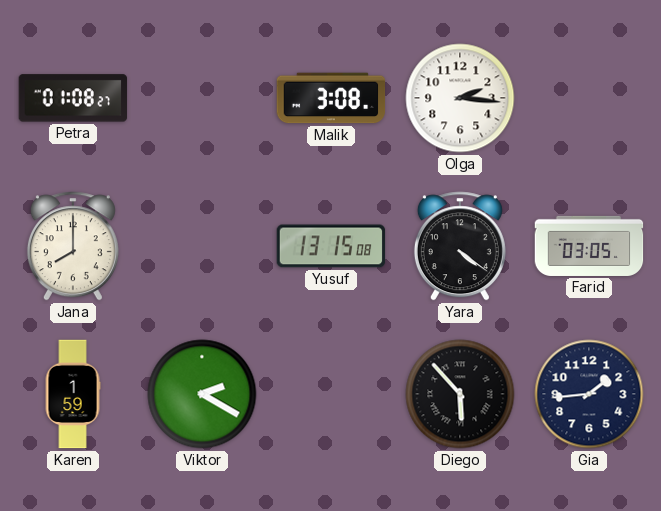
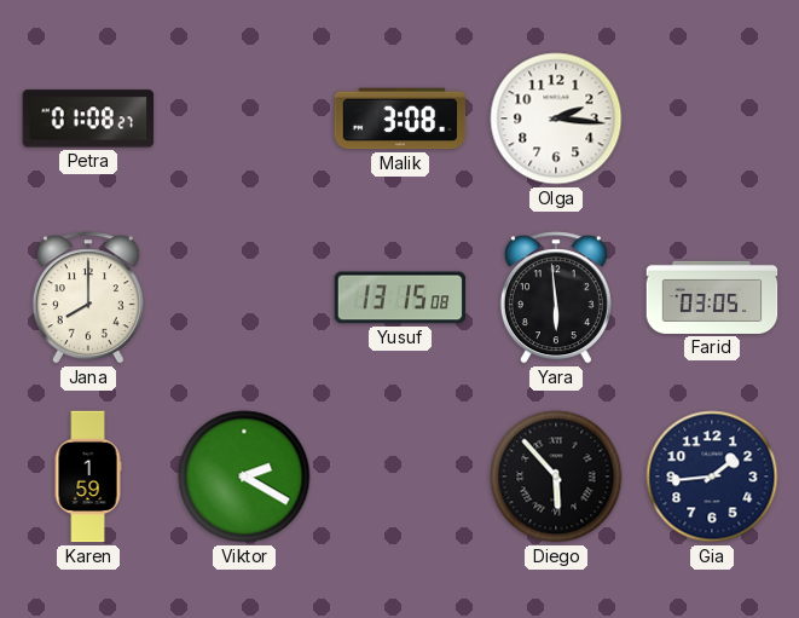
Yara: 4:21 -> 5:59
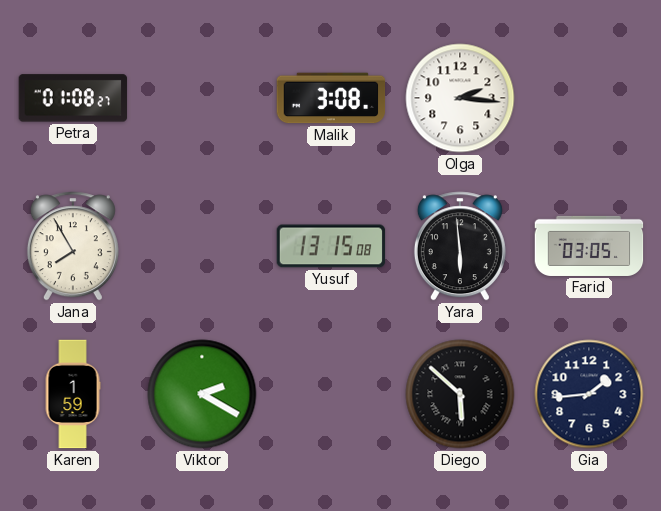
Jana: 8:00 -> 7:55
Diego: 5:53 -> 5:52
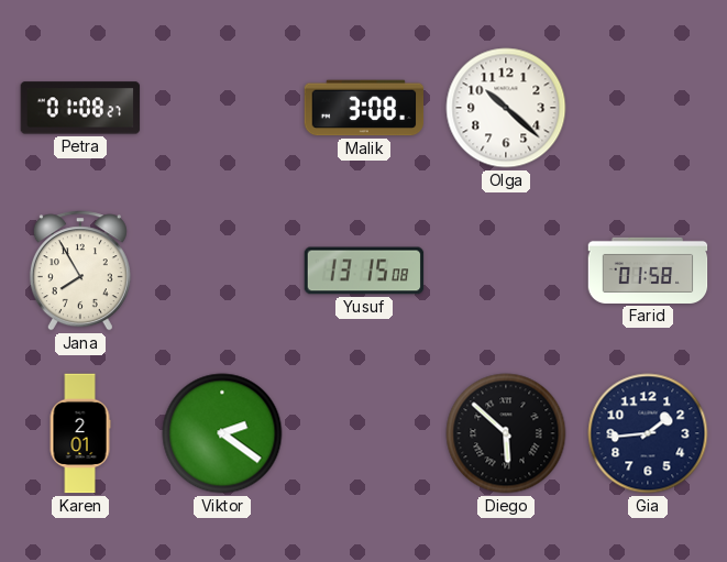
Olga: 2:16 -> 10:22
Yara: 5:59 -> none
Farid: 03:05 -> 01:58
Karen: 1:59 -> 2:01
Viktor: 2:20 -> 2:21
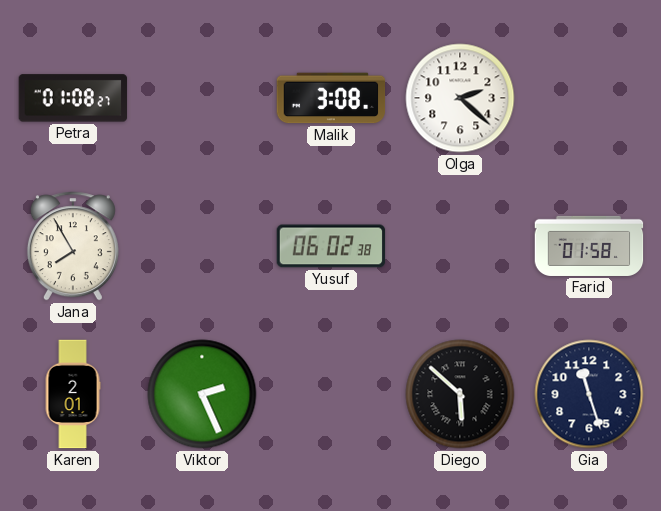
Olga: 10:22 -> 2:22
Yusuf: 13:15 -> 06:02
Viktor: 2:21 -> 2:26
Gia: 1:44 -> 11:27
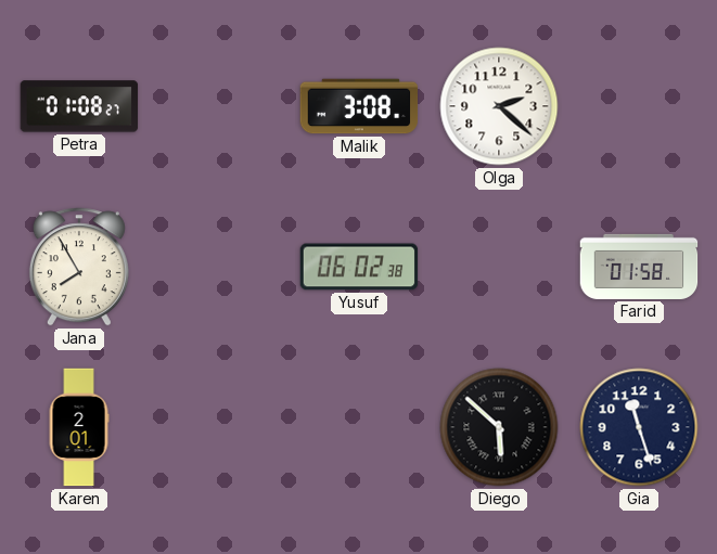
Viktor: 2:26 -> none
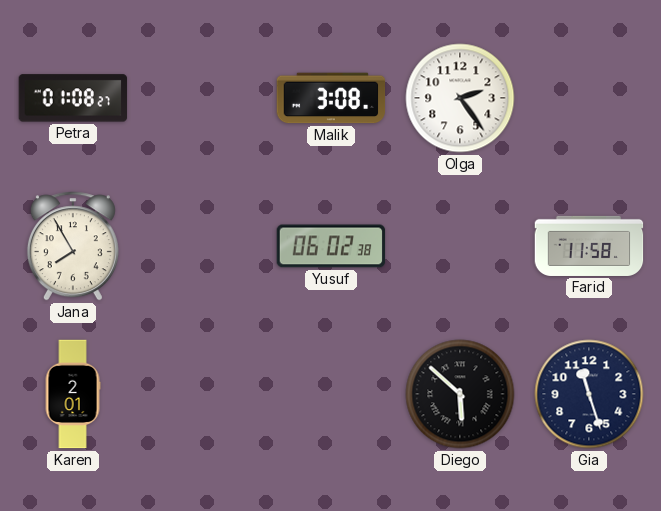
Olga: 2:22 -> 2:24
Farid: 01:58 -> 11:58
